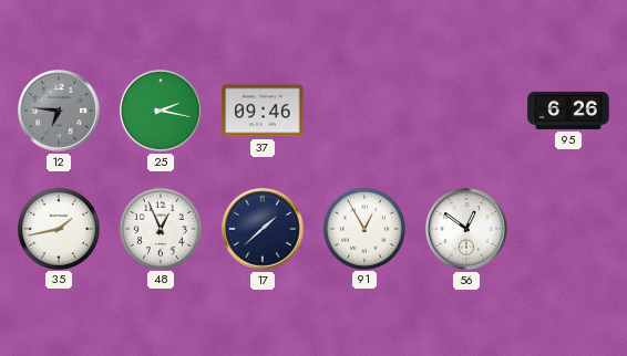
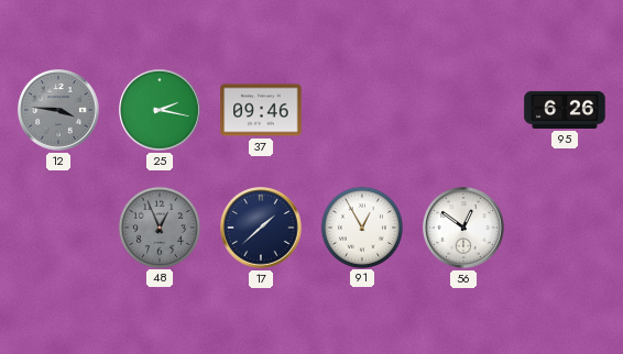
12: 6:46 -> 3:46
35: 1:43 -> none
48 dial: white -> grey
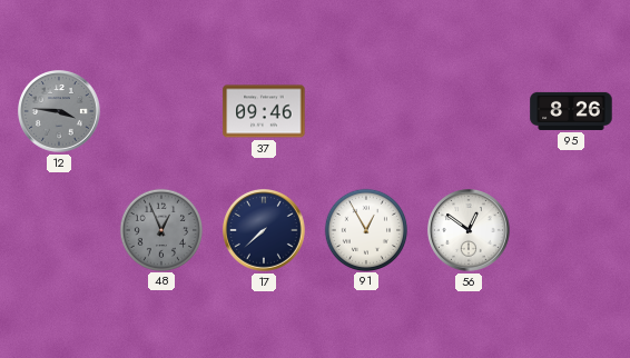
25: 2:17 -> none
95: 6:26 -> 8:26
17: 1:38 -> 7:38
